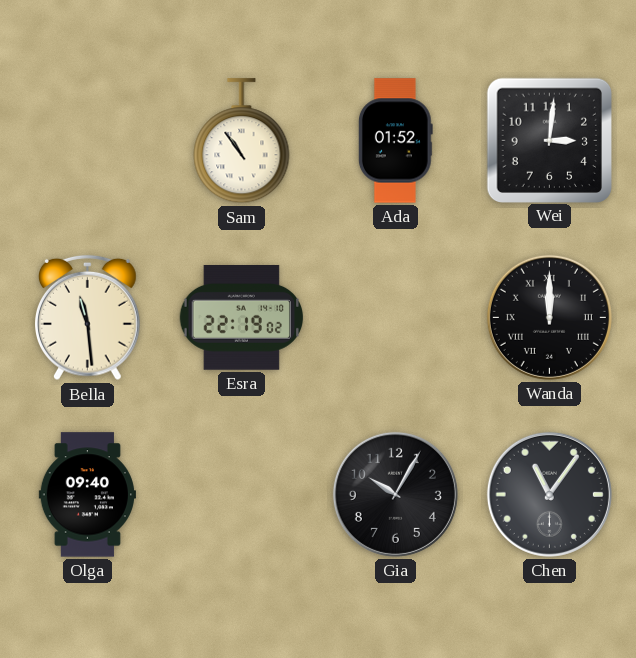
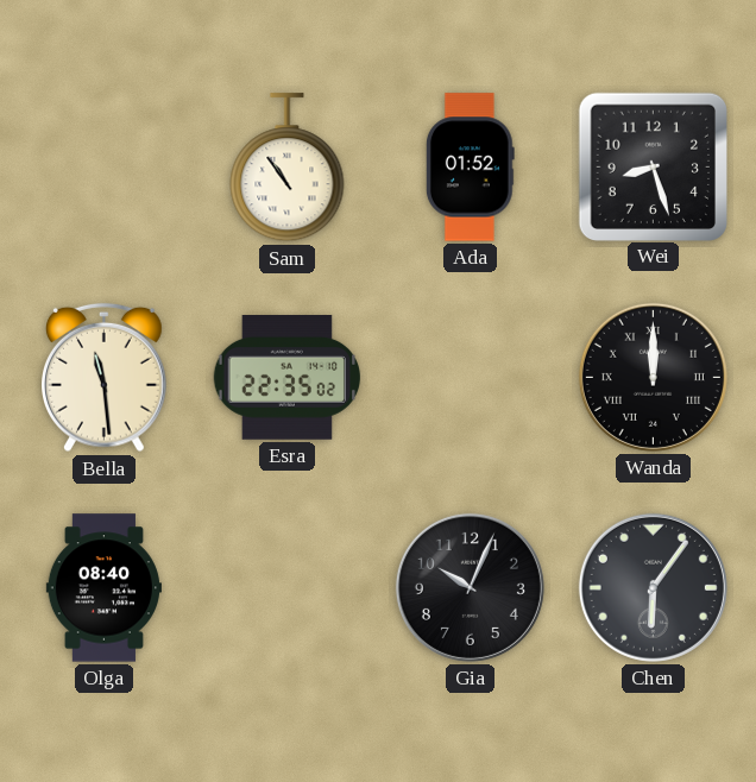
Wei: 3:01 -> 8:27
Esra: 22:19 -> 22:35
Olga: 09:40 -> 08:40
Gia: 10:05 -> 10:04
Chen: 11:06 -> 6:06
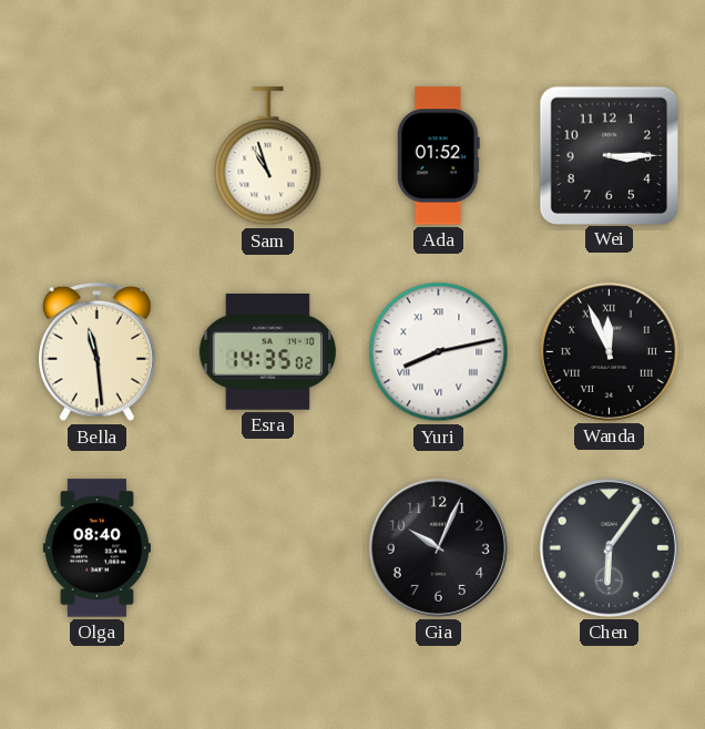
Sam: 10:54 -> 10:57
Wei: 8:27 -> 3:15
Esra: 22:35 -> 14:35
Yuri: none -> 8:13
Wanda: 12:00 -> 11:56
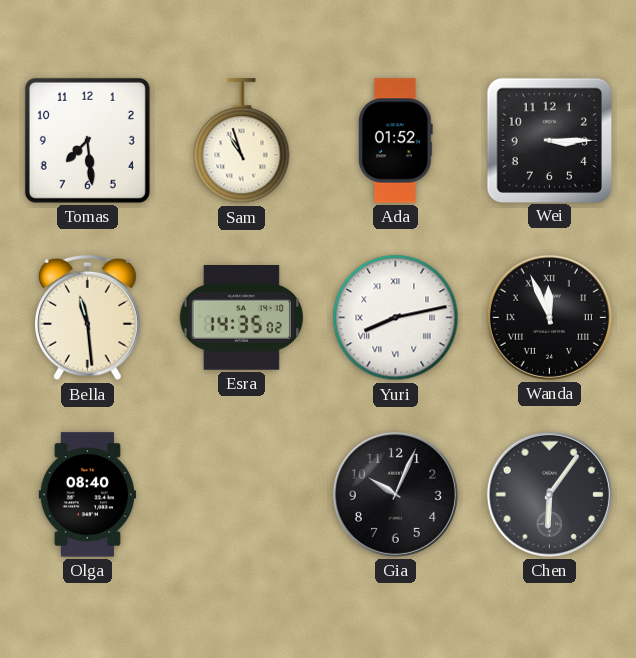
Tomas: none -> 7:29
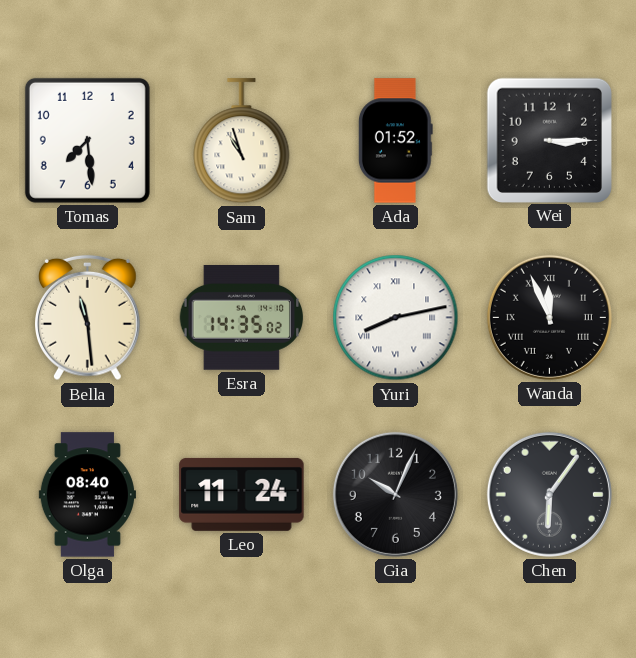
Leo: none -> 11:24
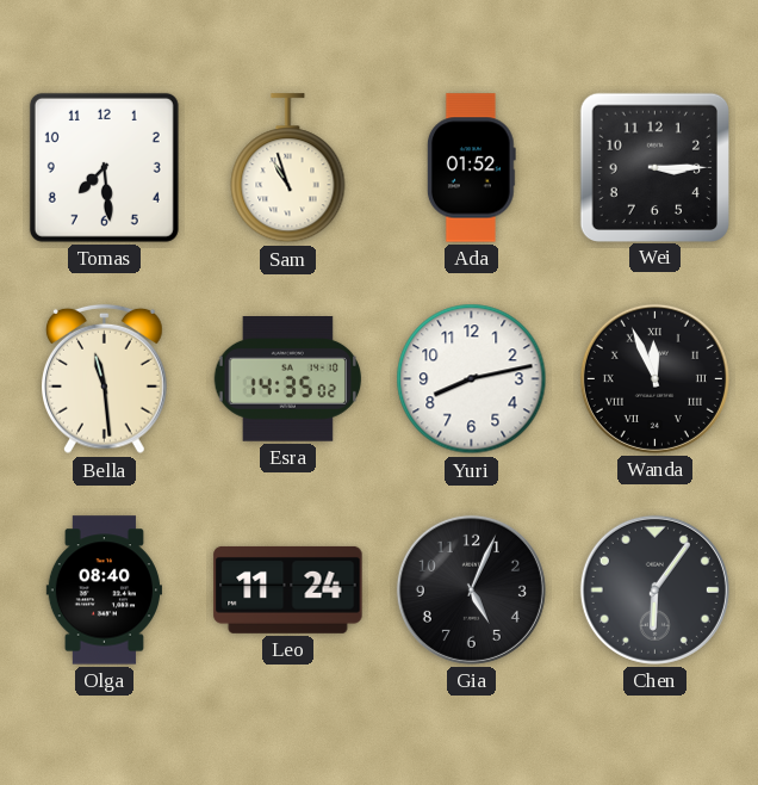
Yuri numerals: Roman -> Arabic
Gia: 10:04 -> 5:04
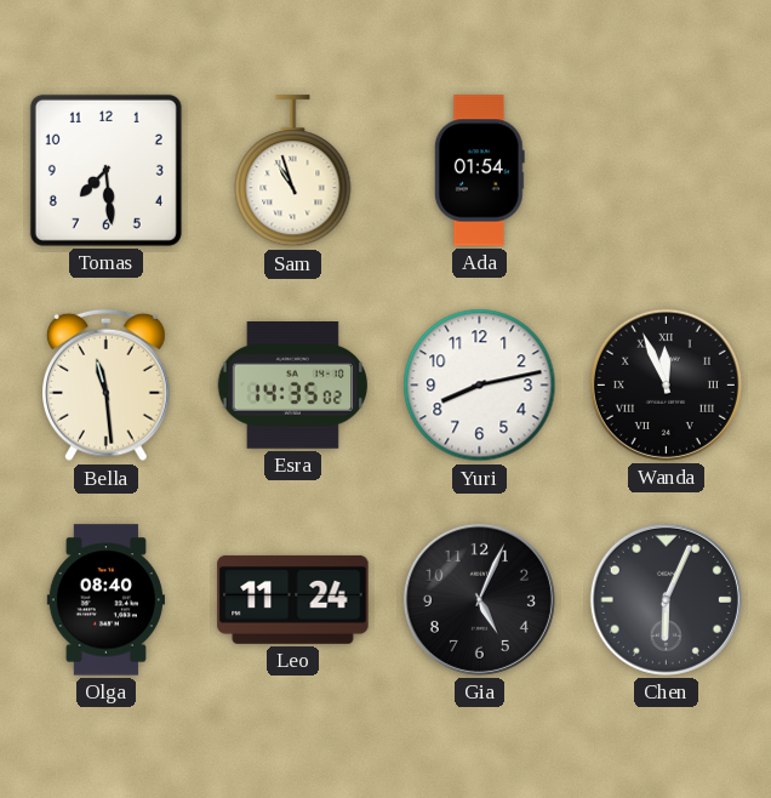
Ada: 01:52 -> 01:54
Wei: 3:15 -> none
Chen: 6:06 -> 6:04
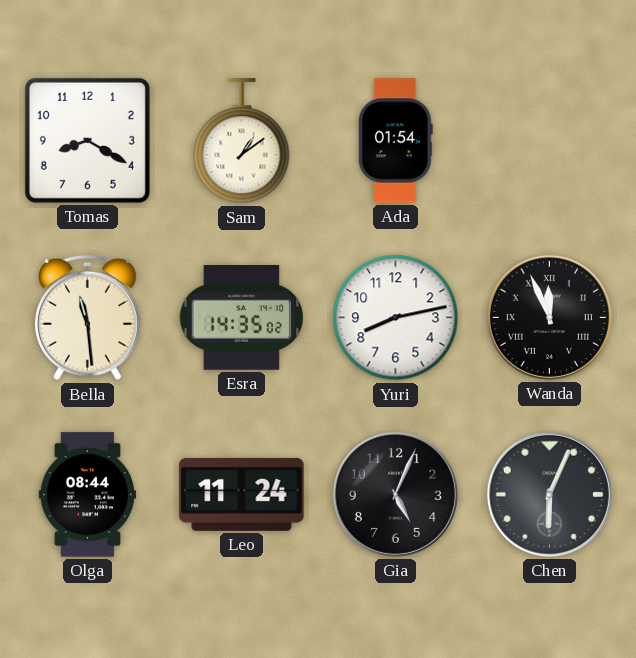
Tomas: 7:29 -> 8:20
Sam: 10:57 -> 1:09
Olga: 08:40 -> 08:44
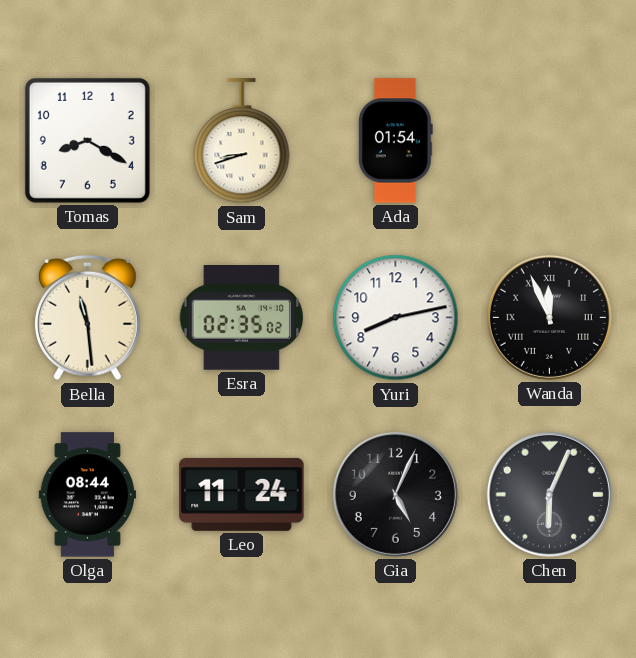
Sam: 1:09 -> 8:42
Esra: 14:35 -> 02:35
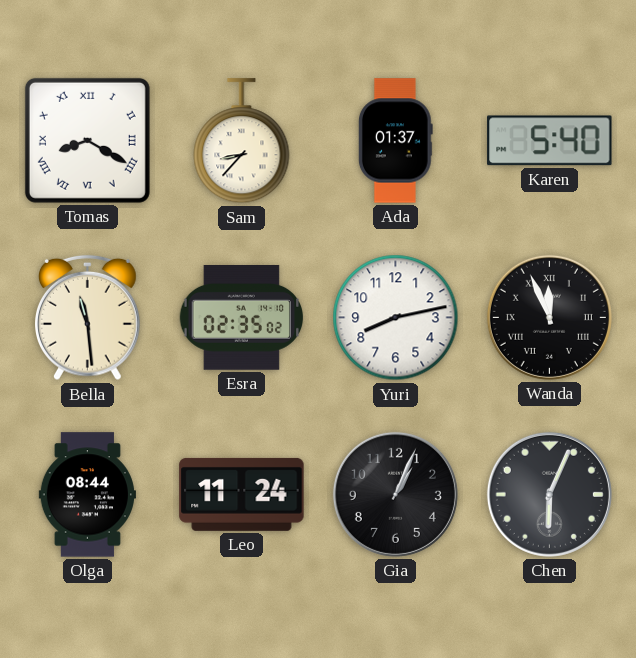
Tomas numerals: Arabic -> Roman
Sam: 8:42 -> 8:37
Ada: 01:54 -> 01:37
Karen: none -> 5:40
Gia: 5:04 -> 1:04
